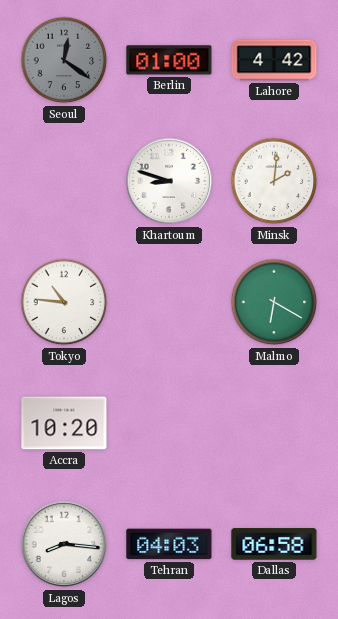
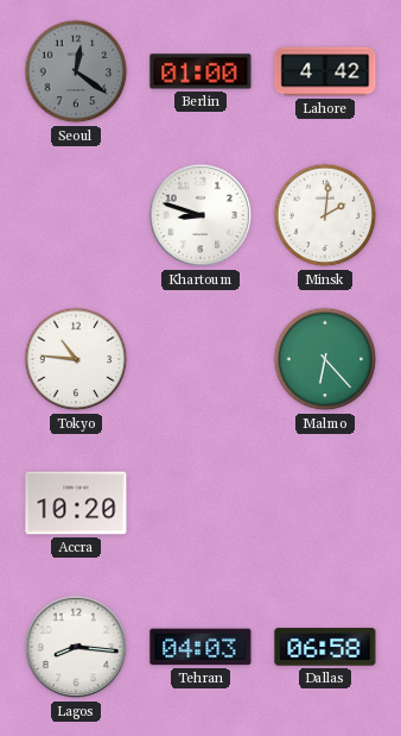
Malmo: 6:20 -> 6:23
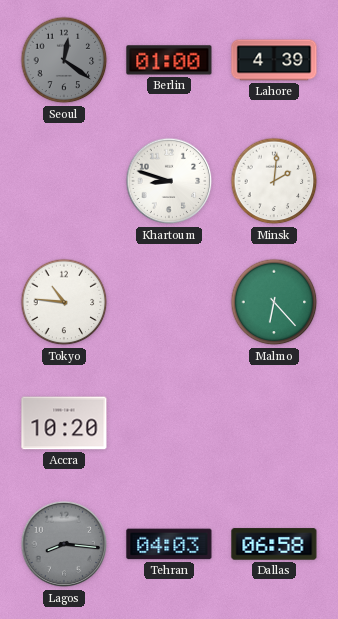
Lahore: 4:42 -> 4:39
Lagos dial: white -> grey
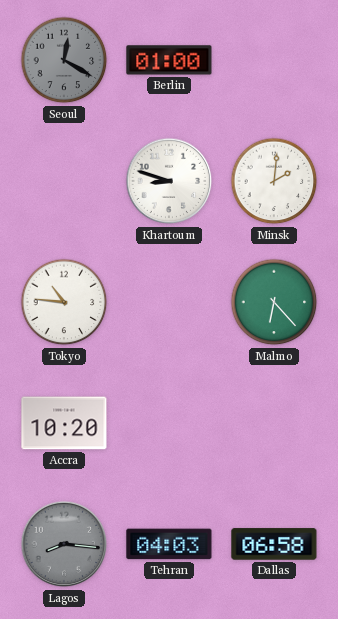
Seoul: 12:21 -> 12:20
Lahore: 4:39 -> none
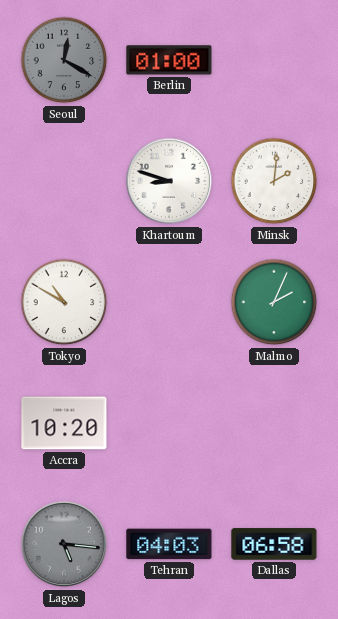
Tokyo: 10:46 -> 10:50
Malmo: 6:23 -> 2:04
Lagos: 8:16 -> 5:16
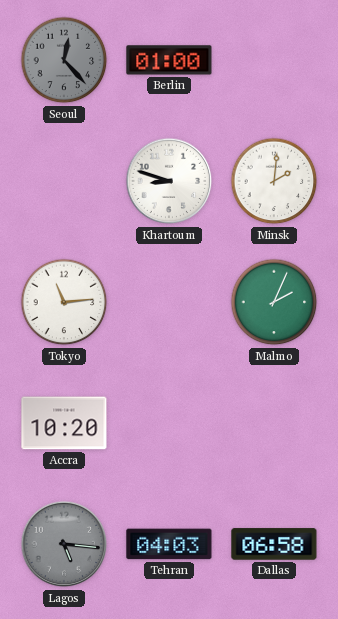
Seoul: 12:20 -> 12:23
Tokyo: 10:50 -> 11:14
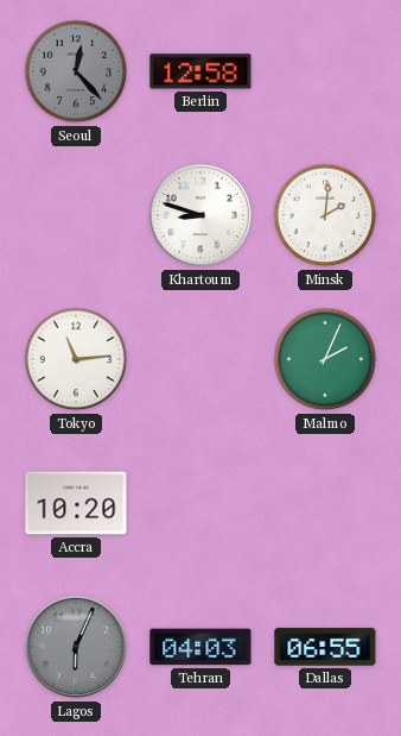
Berlin: 01:00 -> 12:58
Lagos: 5:16 -> 6:04
Dallas: 06:58 -> 06:55
